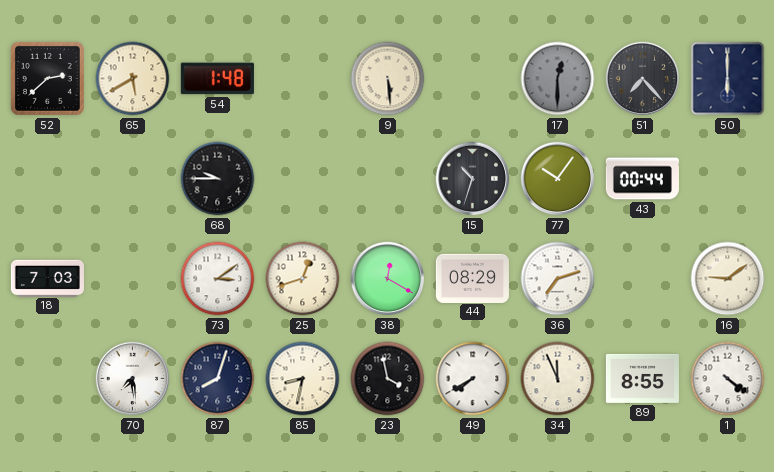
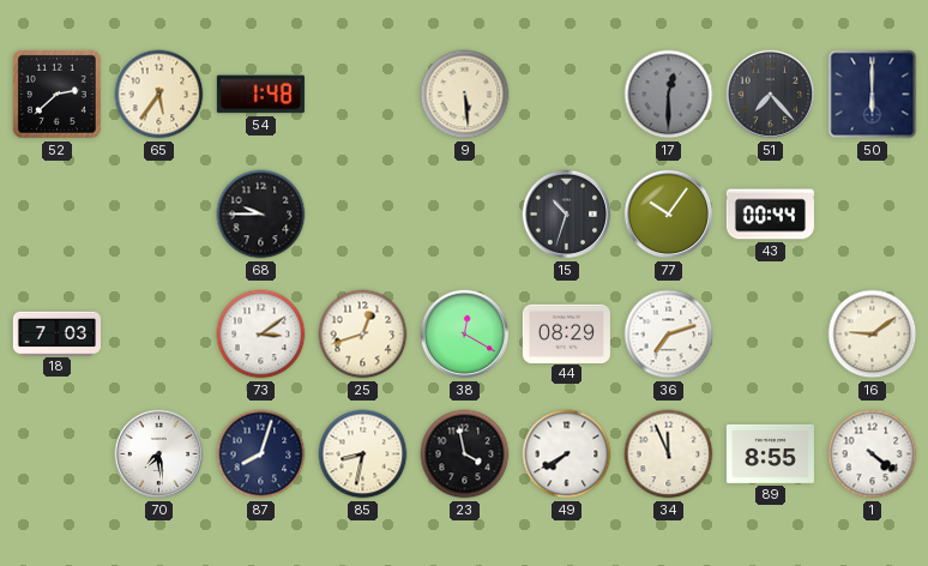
65: 5:40 -> 5:36
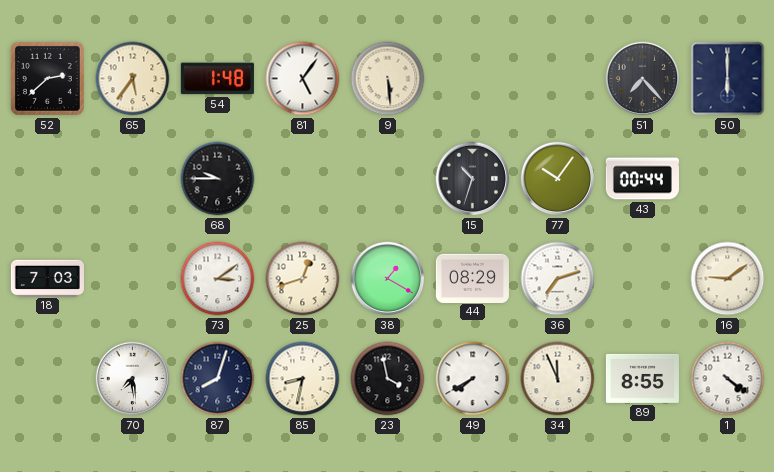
81: none -> 5:06
17: 12:30 -> none
38: 12:20 -> 1:20
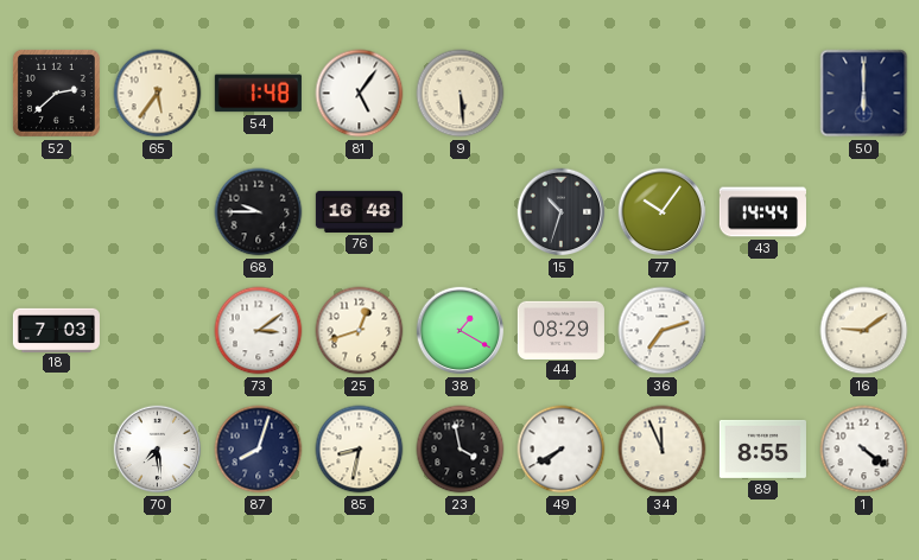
51: 7:23 -> none
76: none -> 16:48
43: 00:44 -> 14:44
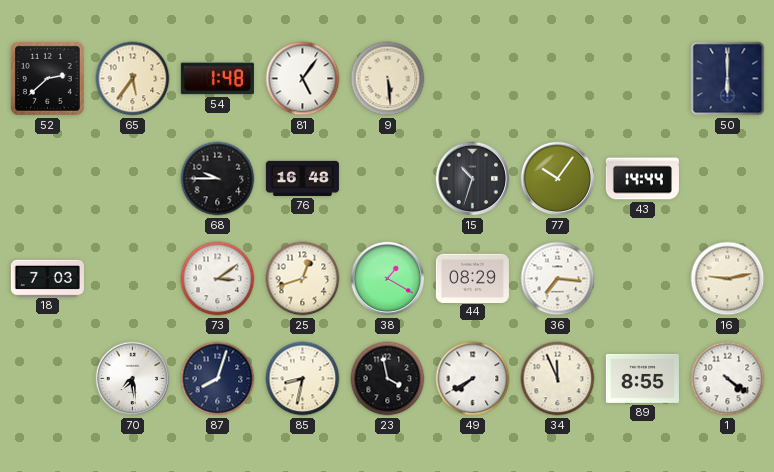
36: 7:12 -> 7:16
16: 9:09 -> 9:13
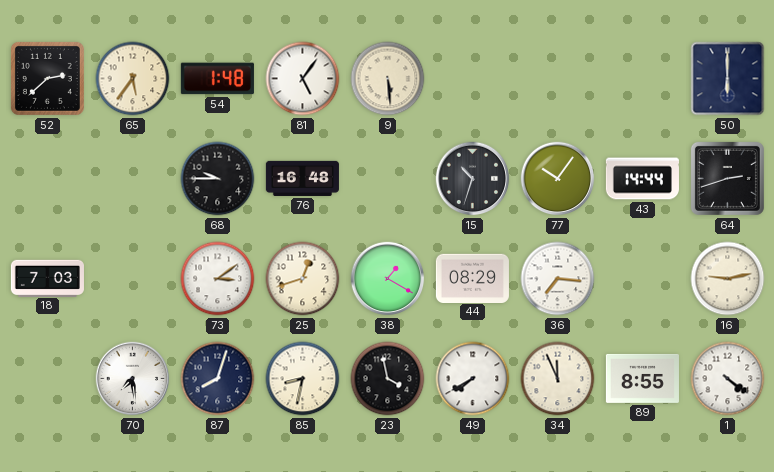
64: none -> 2:42
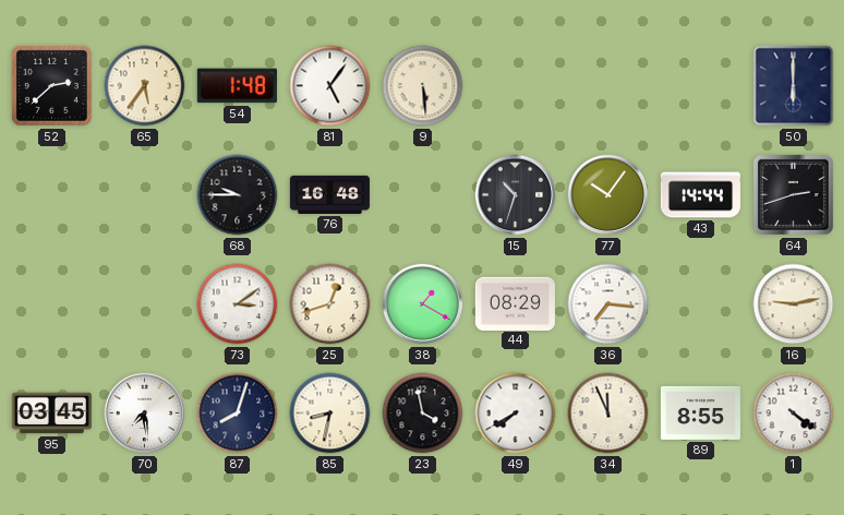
18: 7:03 -> none
95: none -> 03:45
